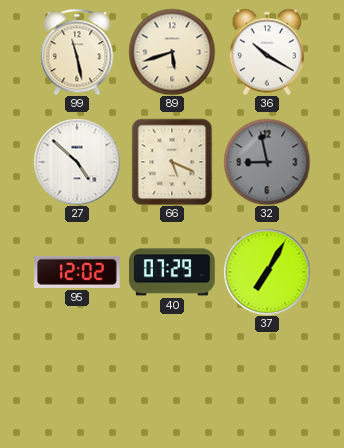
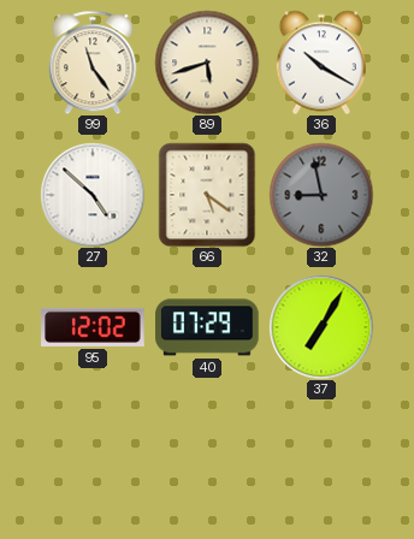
99: 11:28 -> 11:24
66: 5:19 -> 5:21
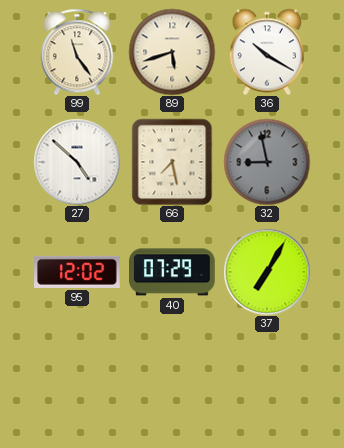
66: 5:21 -> 7:28
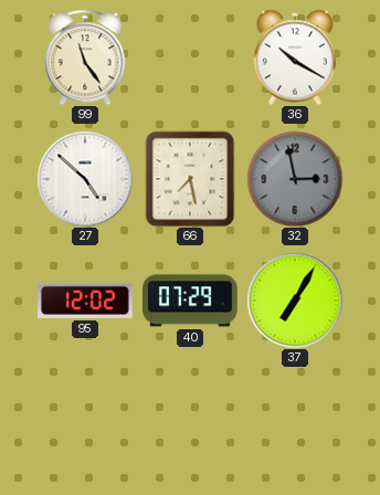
89: 5:42 -> none
32: 8:58 -> 2:58
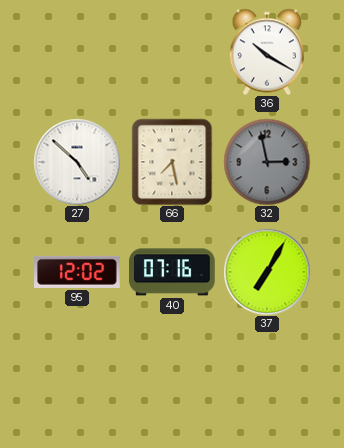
99: 11:24 -> none
40: 07:29 -> 07:16
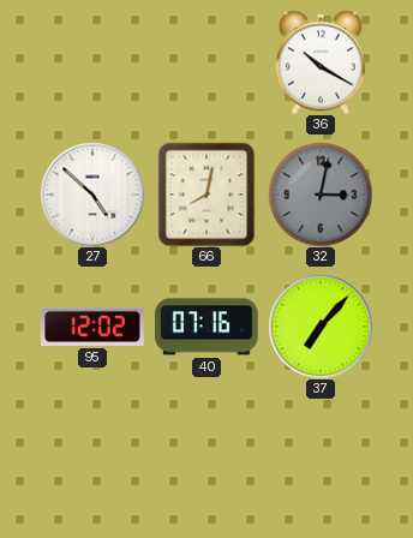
66: 7:28 -> 8:02
32: 2:58 -> 3:02
37: 7:05 -> 7:07
